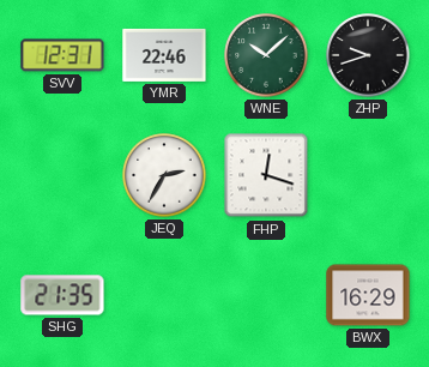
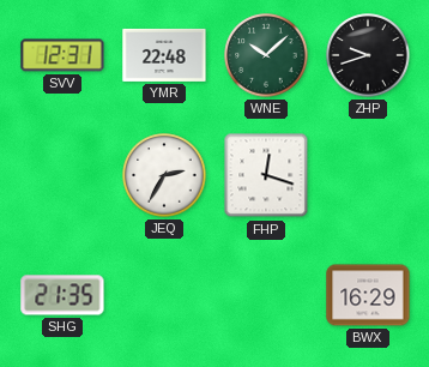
YMR: 22:46 -> 22:48
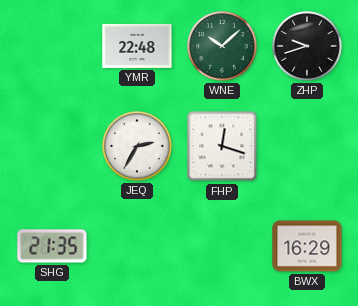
SVV: 12:31 -> none
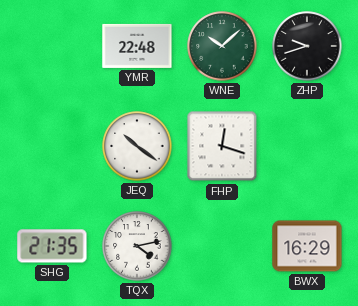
JEQ: 2:35 -> 10:21
TQX: none -> 4:13
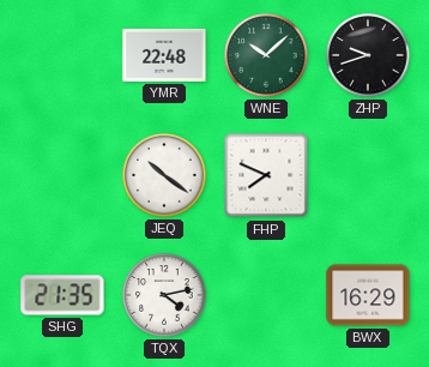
FHP: 12:18 -> 7:49
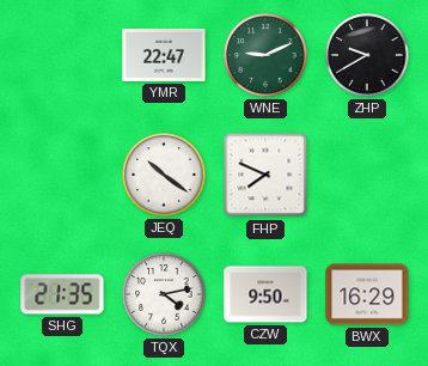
YMR: 22:48 -> 22:47
WNE: 10:08 -> 9:11
ZHP: 9:42 -> 9:40
CZW: none -> 9:50
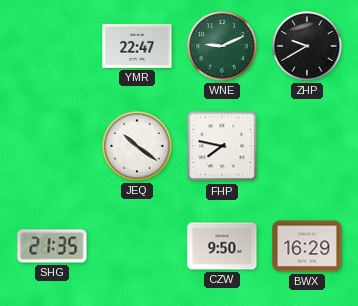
FHP: 7:49 -> 7:47
TQX: 4:13 -> none
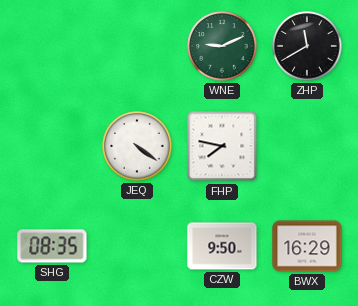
YMR: 22:47 -> none
ZHP: 9:40 -> 11:40
JEQ: 10:21 -> 4:21
SHG: 21:35 -> 08:35
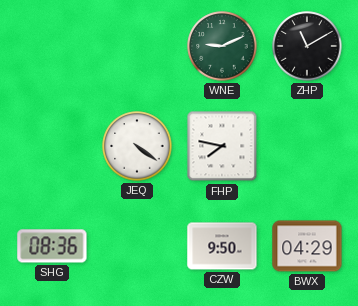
ZHP: 11:40 -> 11:10
SHG: 08:35 -> 08:36
BWX: 16:29 -> 04:29
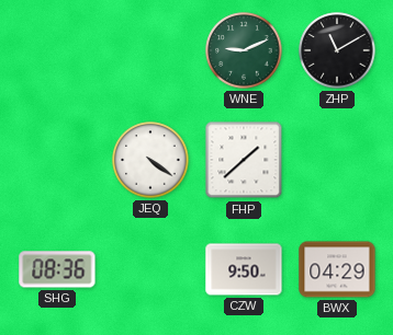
FHP: 7:47 -> 1:38
